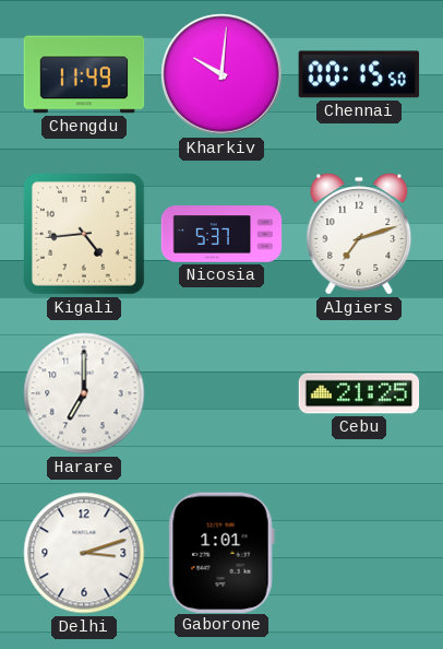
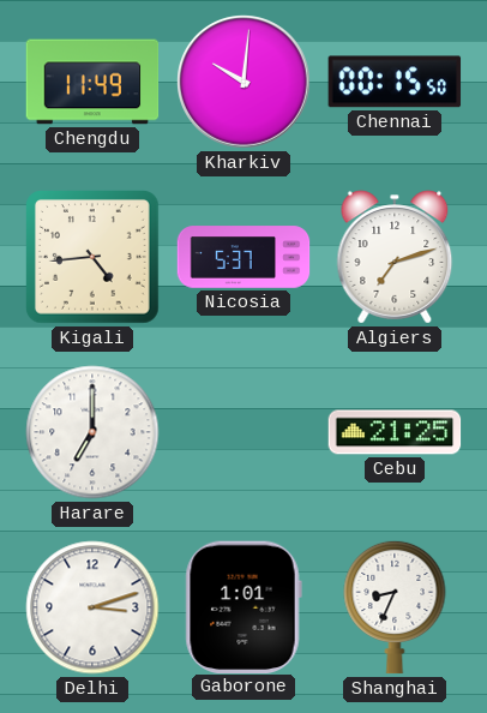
Shanghai: none -> 8:34
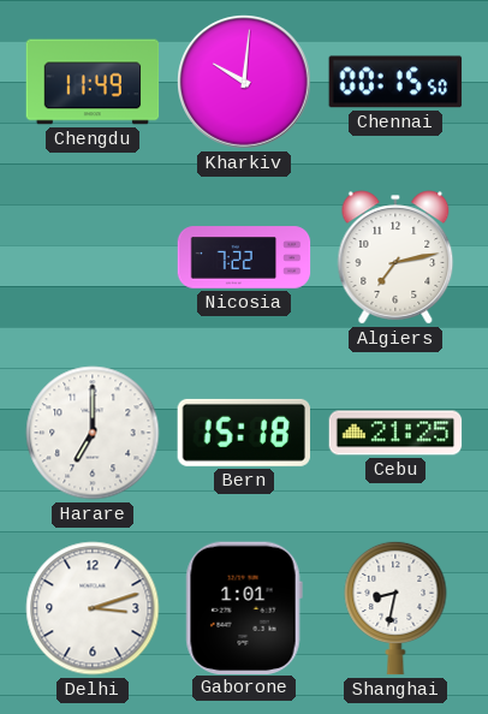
Kigali: 4:44 -> none
Nicosia: 5:37 -> 7:22
Algiers: 7:12 -> 7:13
Bern: none -> 15:18
Shanghai: 8:34 -> 8:32
